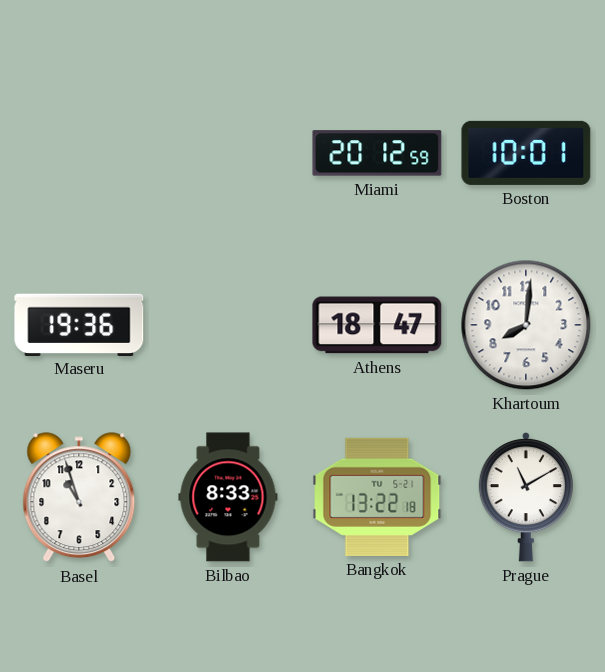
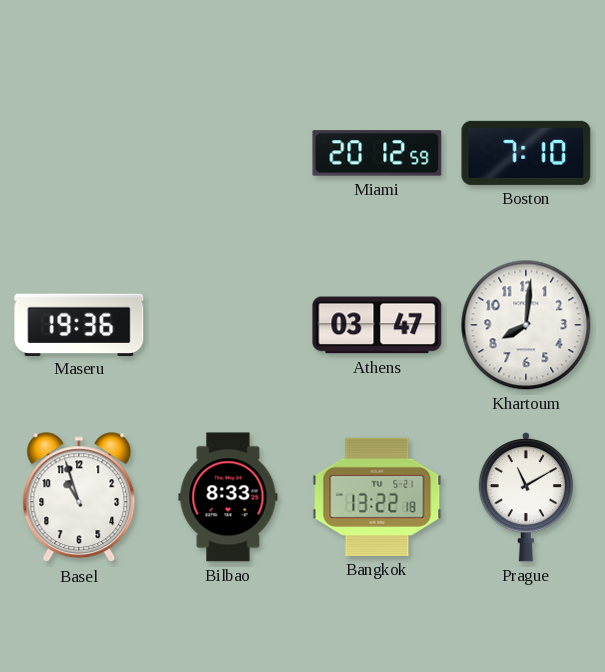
Boston: 10:01 -> 7:10
Athens: 18:47 -> 03:47
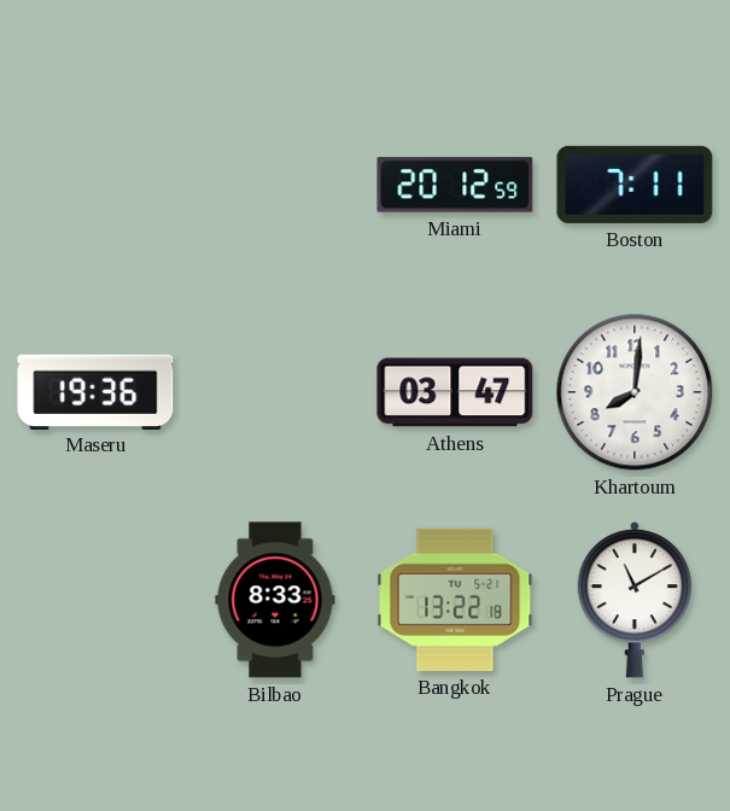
Boston: 7:10 -> 7:11
Basel: 10:57 -> none
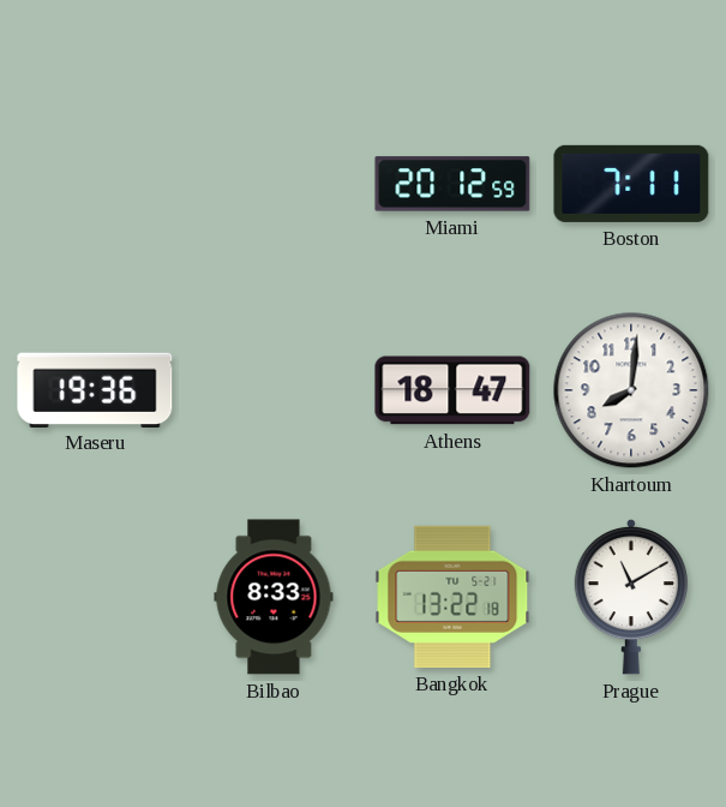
Athens: 03:47 -> 18:47
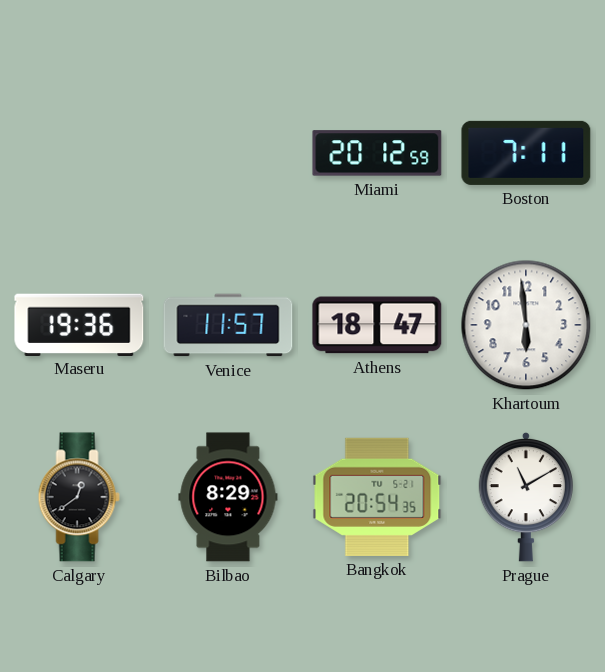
Venice: none -> 11:57
Khartoum: 8:01 -> 5:59
Calgary: none -> 12:39
Bilbao: 8:33 -> 8:29
Bangkok: 13:22 -> 20:54
